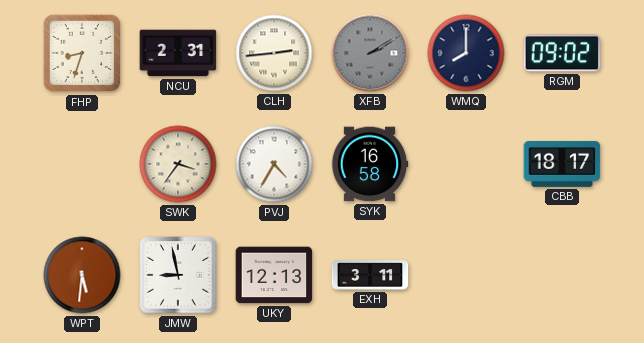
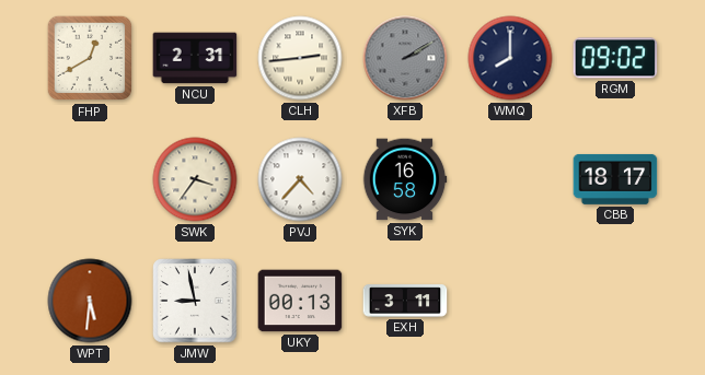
FHP: 8:33 -> 12:40
PVJ: 4:35 -> 4:37
UKY: 12:13 -> 00:13
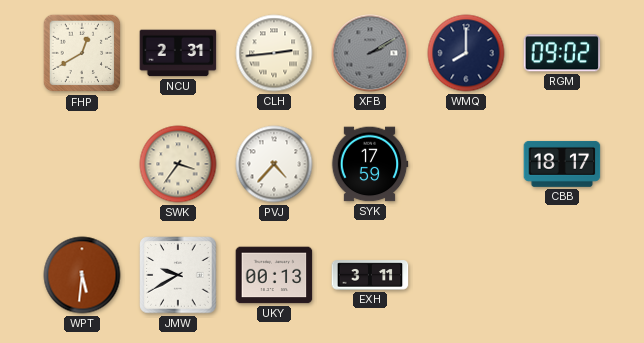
SYK: 16:58 -> 17:59
JMW: 8:58 -> 9:40
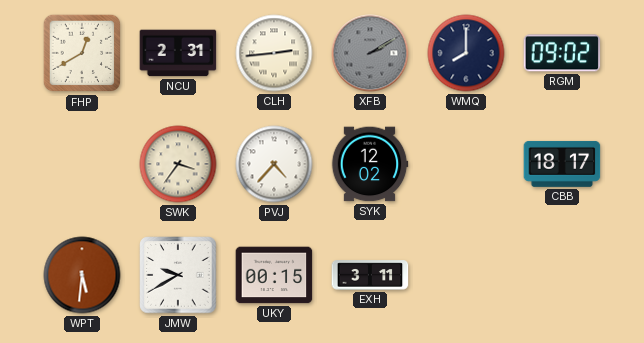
SYK: 17:59 -> 12:02
UKY: 00:13 -> 00:15
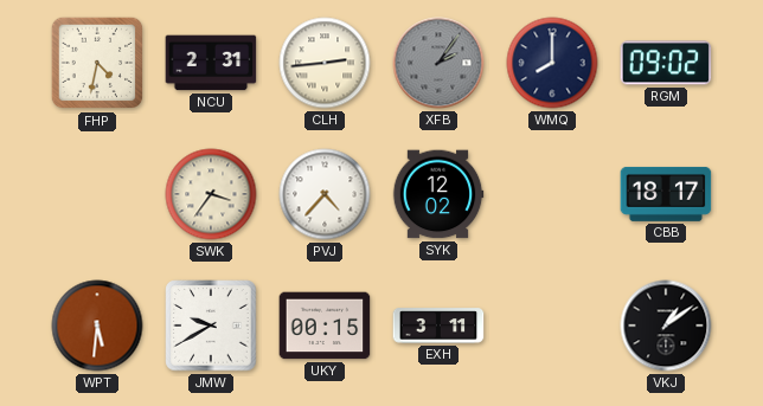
FHP: 12:40 -> 4:32
XFB: 2:10 -> 2:06
VKJ: none -> 1:09
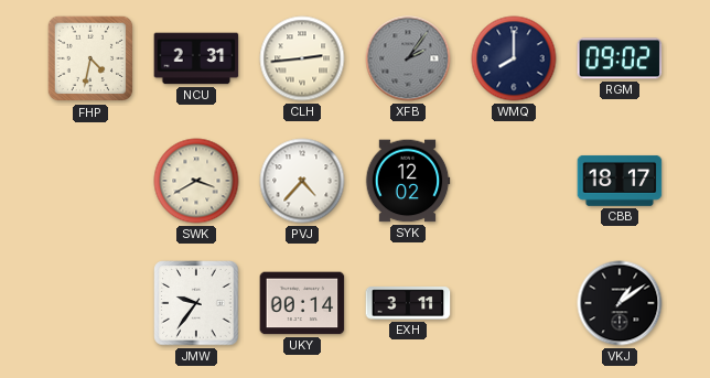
SWK: 3:36 -> 3:40
WPT: 5:31 -> none
JMW: 9:40 -> 9:36
UKY: 00:15 -> 00:14
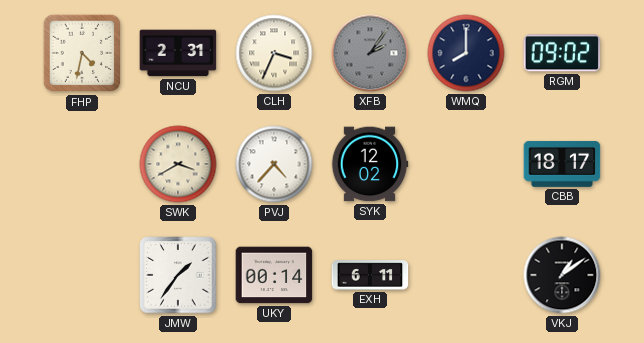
CLH: 2:44 -> 3:34
JMW: 9:36 -> 1:36
EXH: 3:11 -> 6:11
